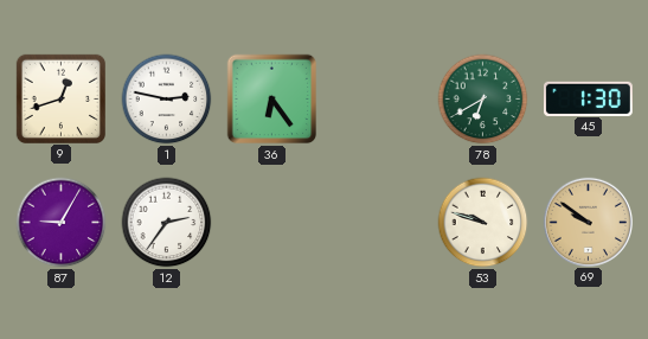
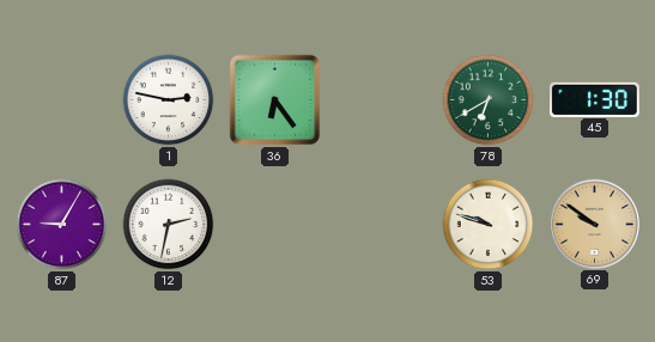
9: 12:42 -> none
12: 2:36 -> 2:32
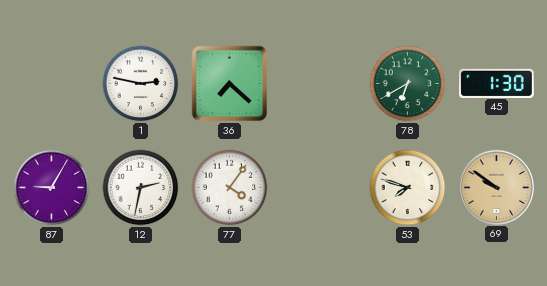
36: 6:24 -> 7:22
77: none -> 4:06
53: 9:48 -> 7:48
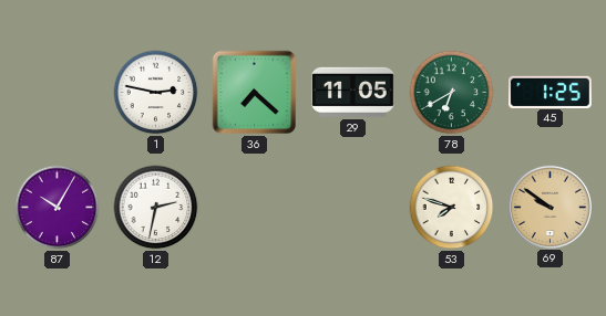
29: none -> 11:05
45: 1:30 -> 1:25
87: 9:05 -> 10:05
77: 4:06 -> none
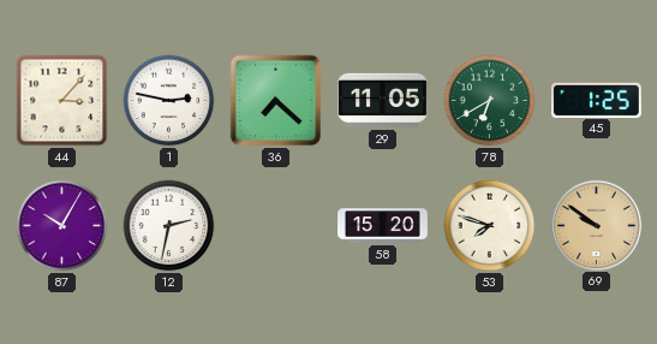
44: none -> 3:07
58: none -> 15:20
